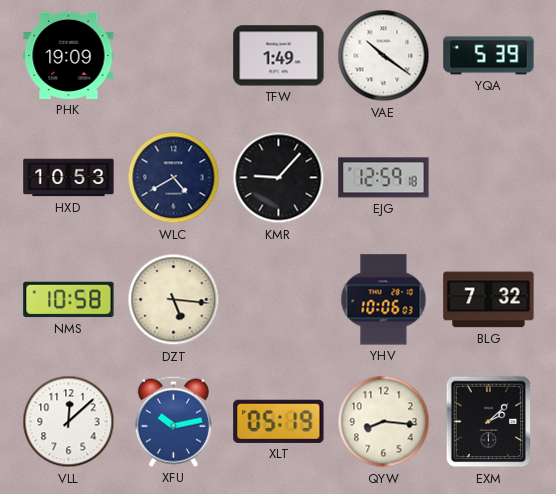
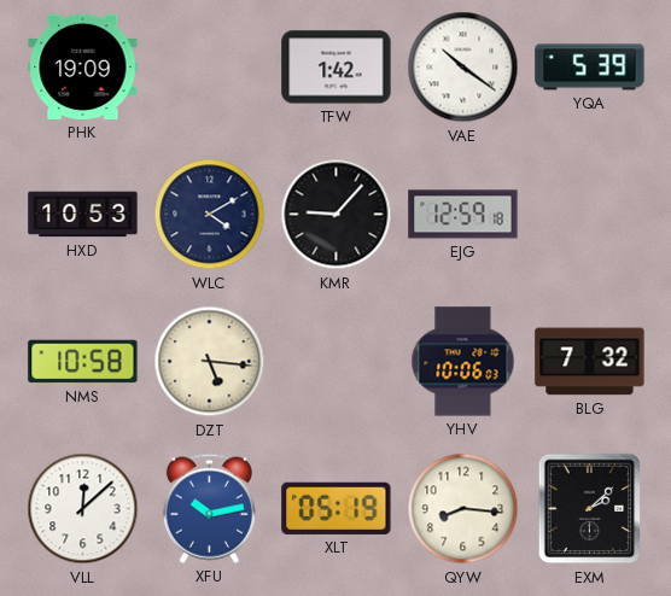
TFW: 1:49 -> 1:42
WLC: 4:40 -> 4:10
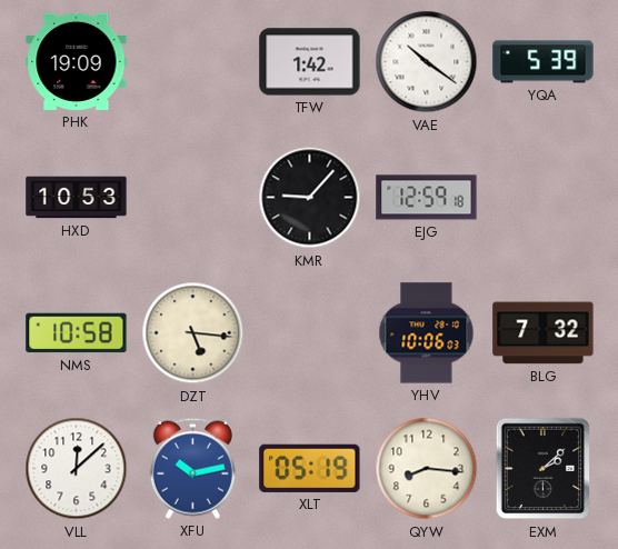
WLC: 4:10 -> none
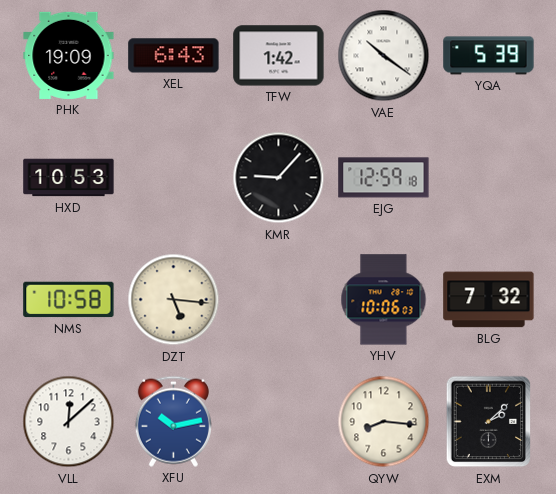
XEL: none -> 6:43
XLT: 05:19 -> none
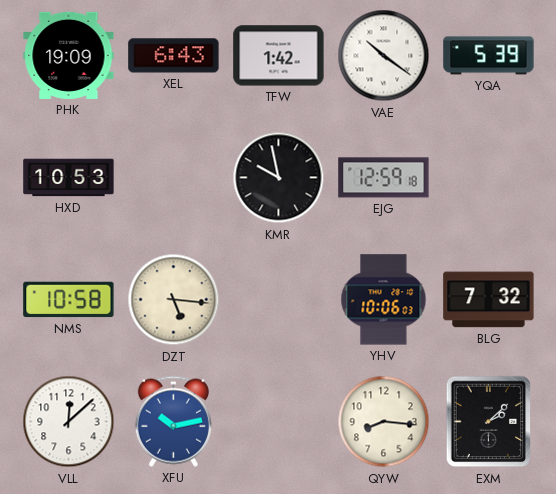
KMR: 9:07 -> 9:58
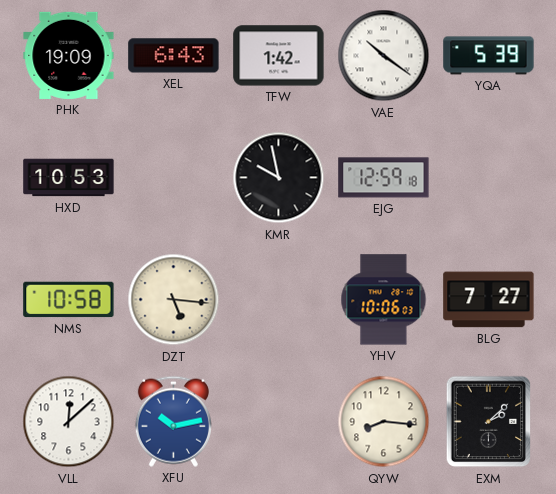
BLG: 7:32 -> 7:27
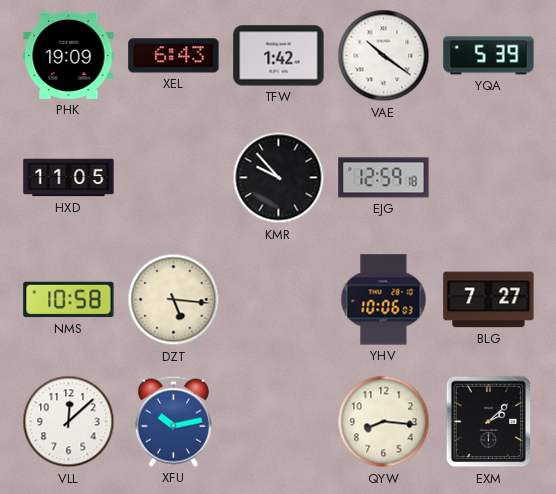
HXD: 10:53 -> 11:05
KMR: 9:58 -> 9:53
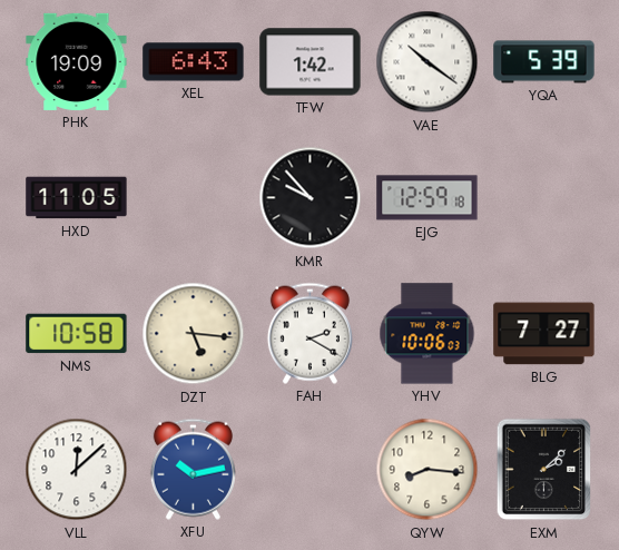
FAH: none -> 2:20
